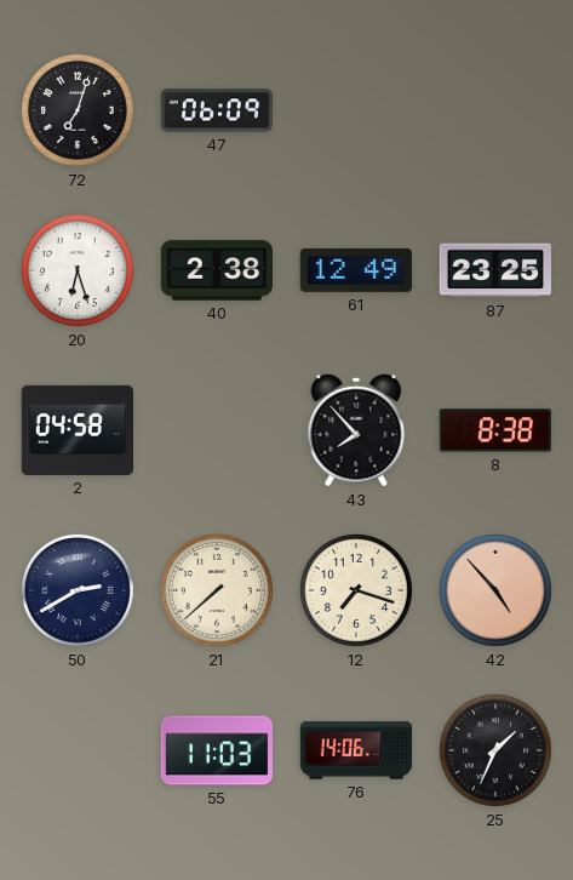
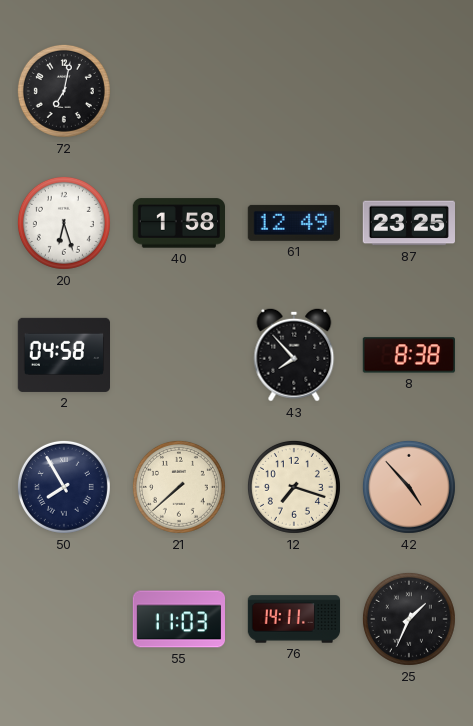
72: 7:03 -> 7:02
47: 06:09 -> none
40: 2:38 -> 1:58
50: 2:40 -> 7:55
76: 14:06 -> 14:11
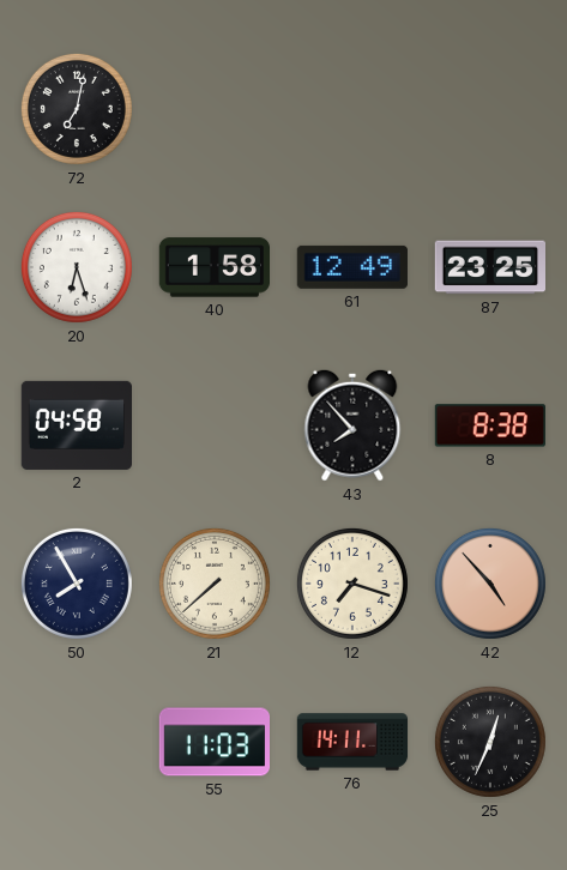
25: 1:34 -> 12:34
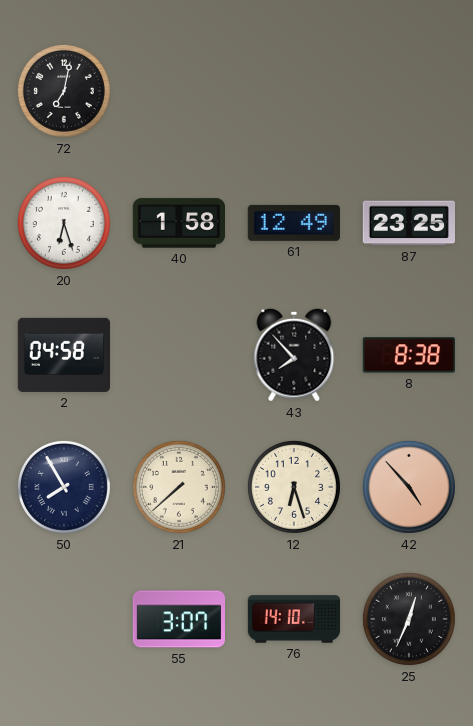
12: 7:18 -> 6:27
55: 11:03 -> 3:07
76: 14:11 -> 14:10
